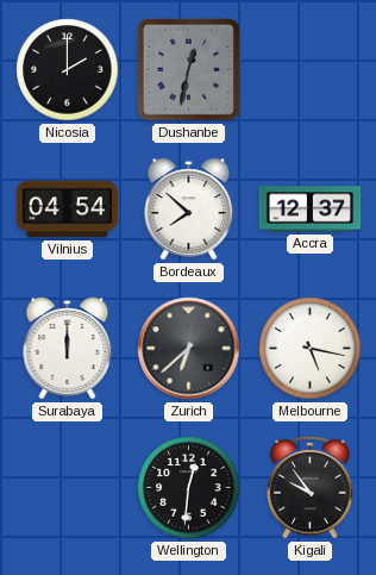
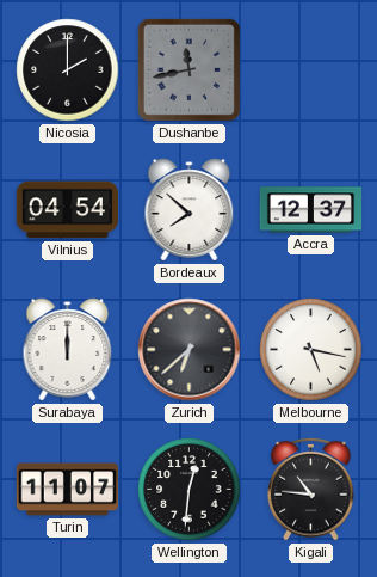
Dushanbe: 12:32 -> 11:43
Turin: none -> 11:07
Kigali: 9:54 -> 10:46
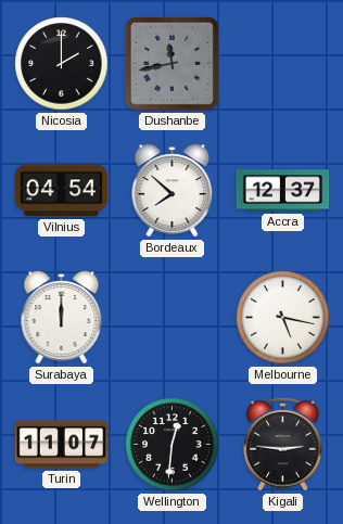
Zurich: 6:38 -> none
Kigali: 10:46 -> 2:46
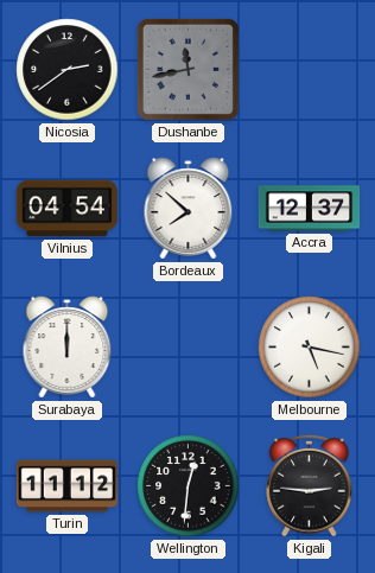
Nicosia: 2:00 -> 2:39
Turin: 11:07 -> 11:12
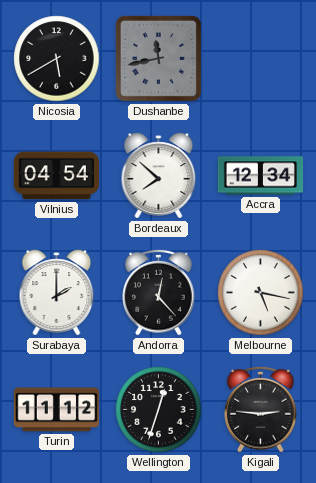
Nicosia: 2:39 -> 5:40
Accra: 12:37 -> 12:34
Surabaya: 12:00 -> 2:00
Andorra: none -> 12:23
Wellington: 12:31 -> 12:33
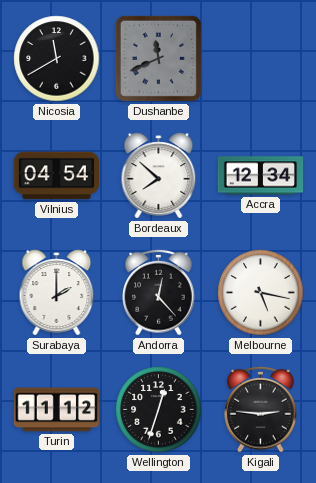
Nicosia: 5:40 -> 11:40
Dushanbe: 11:43 -> 11:41
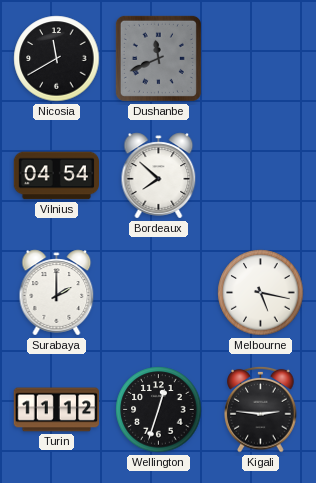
Accra: 12:34 -> none
Andorra: 12:23 -> none
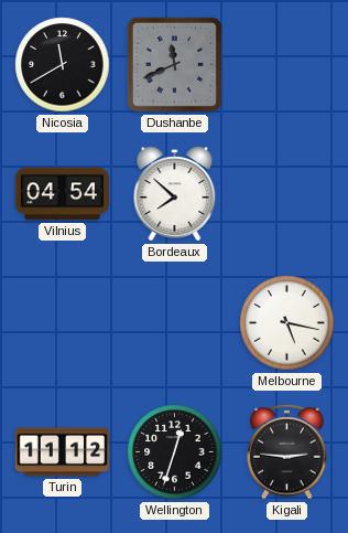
Surabaya: 2:00 -> none
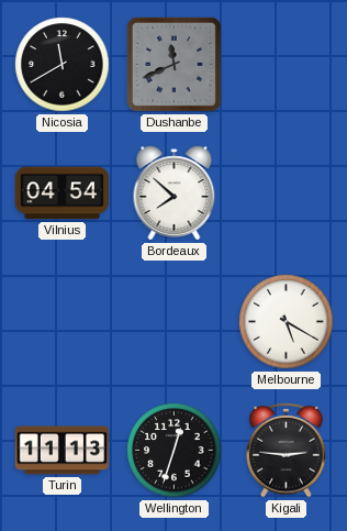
Melbourne: 5:17 -> 5:20
Turin: 11:12 -> 11:13
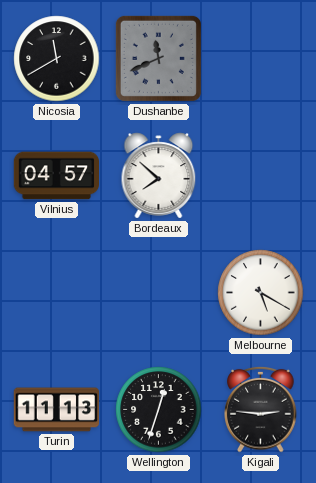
Vilnius: 04:54 -> 04:57
